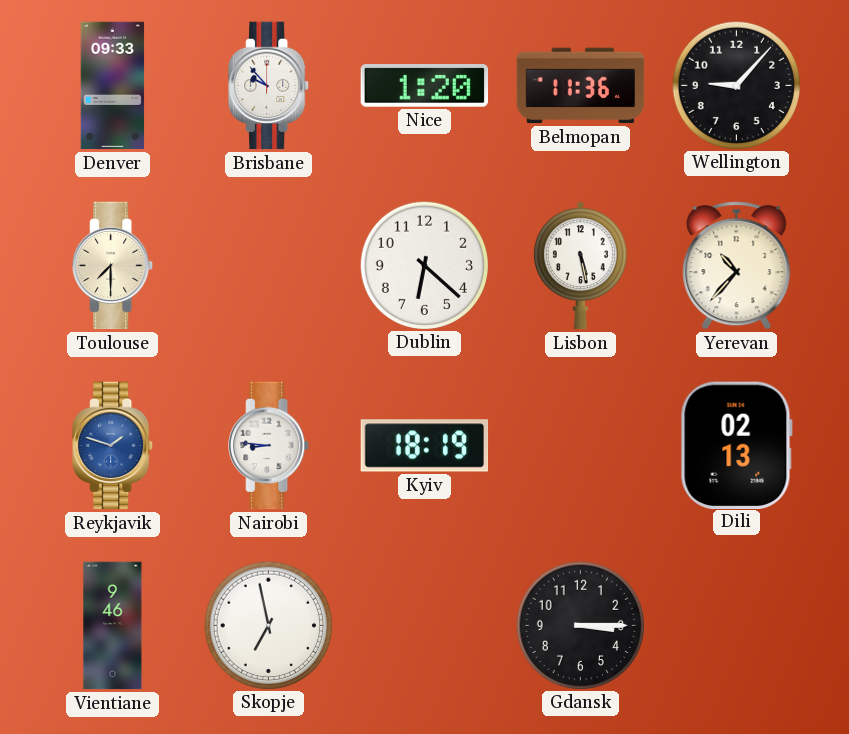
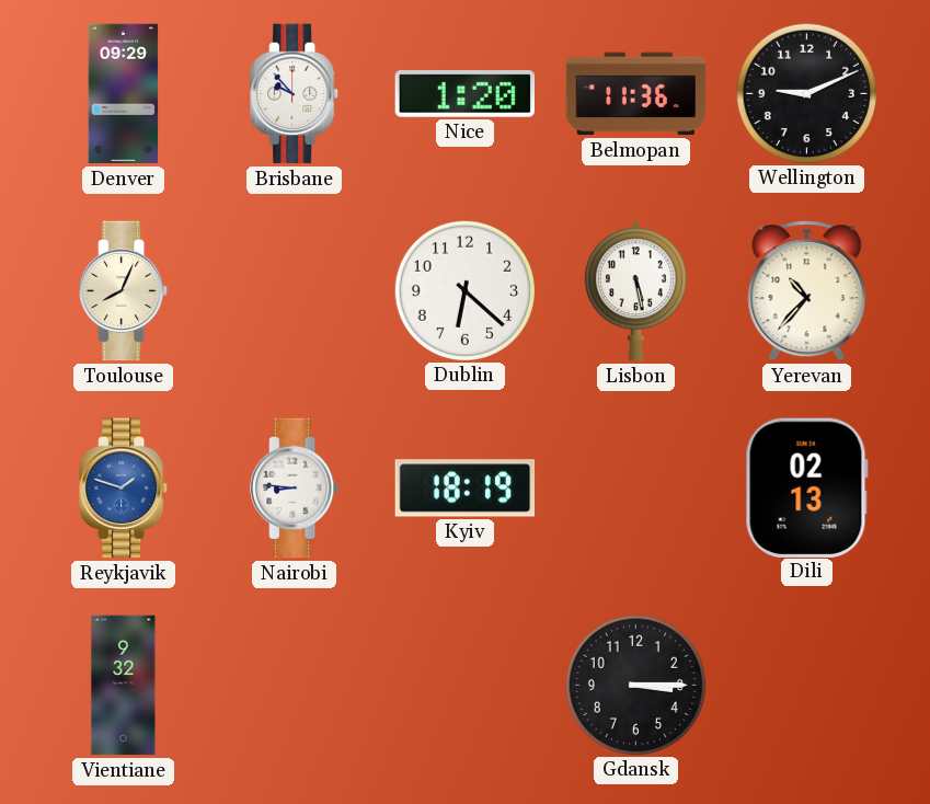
Denver: 09:33 -> 09:29
Wellington: 9:07 -> 9:11
Toulouse: 7:30 -> 8:04
Vientiane: 9:46 -> 9:32
Skopje: 6:58 -> none
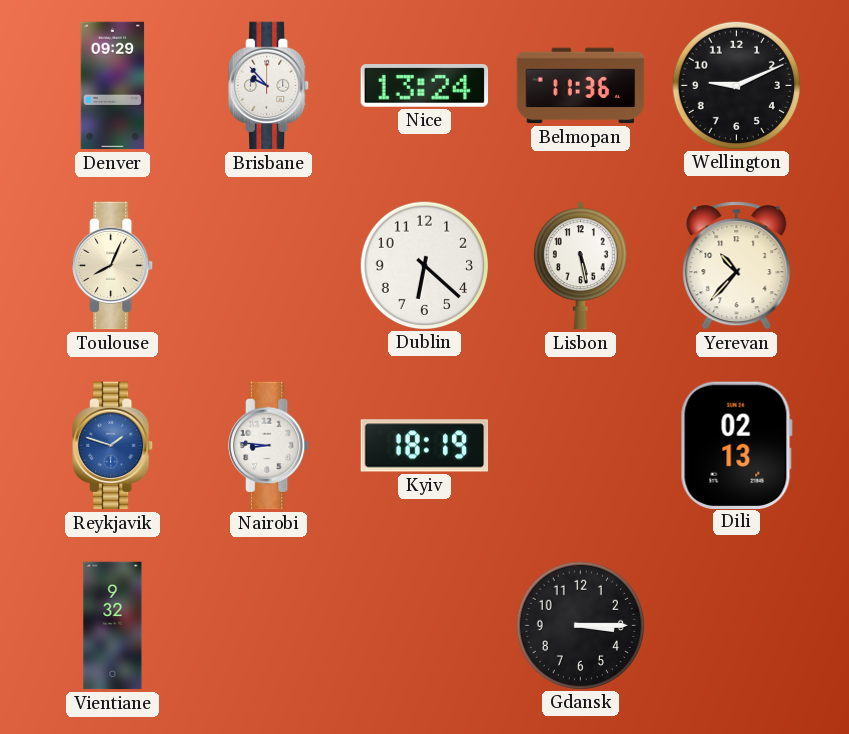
Nice: 1:20 -> 13:24
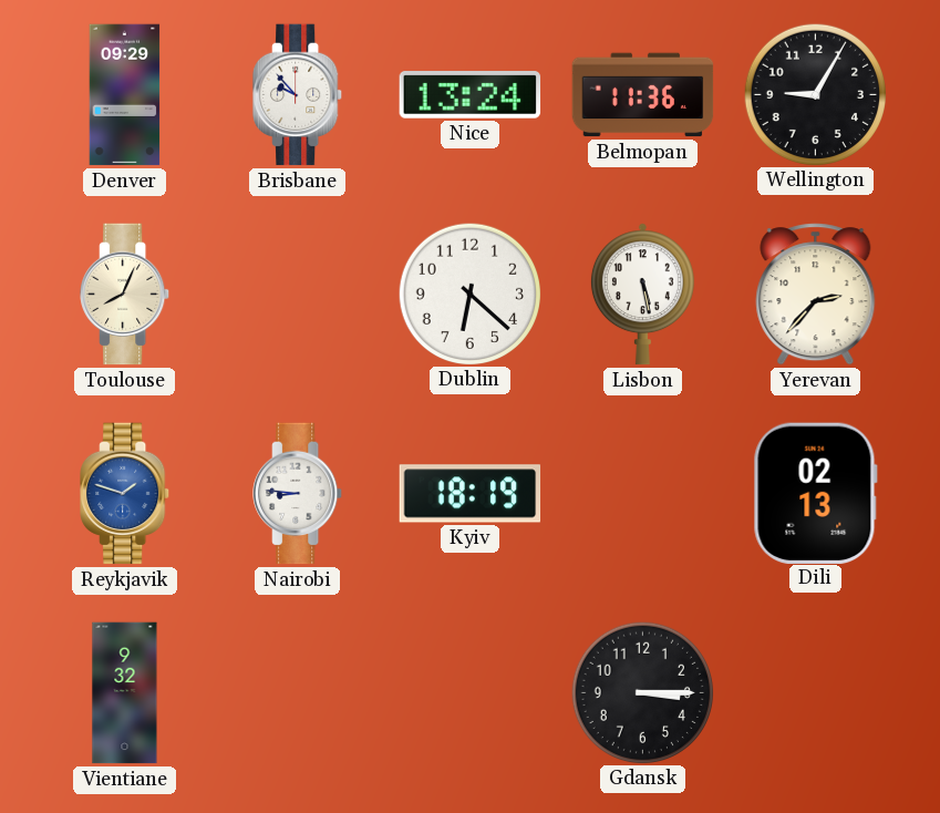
Wellington: 9:11 -> 9:05
Yerevan: 10:37 -> 2:37
